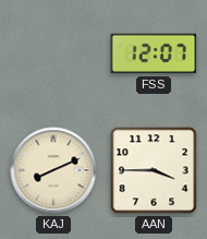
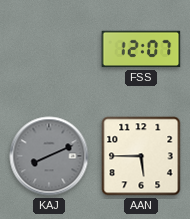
KAJ dial: cream -> grey
AAN: 3:45 -> 5:45
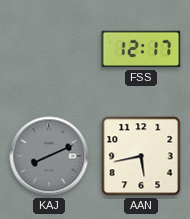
FSS: 12:07 -> 12:17
AAN: 5:45 -> 5:43
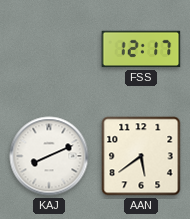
KAJ dial: grey -> white
AAN: 5:43 -> 5:39
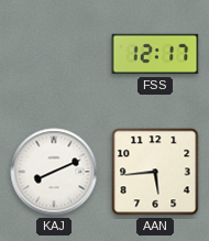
AAN: 5:39 -> 5:44
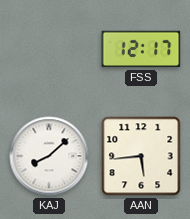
KAJ: 8:11 -> 8:08
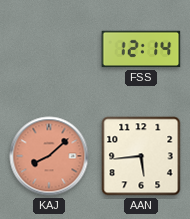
FSS: 12:17 -> 12:14
KAJ dial: white -> salmon
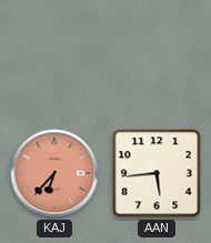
FSS: 12:14 -> none
KAJ: 8:08 -> 6:37
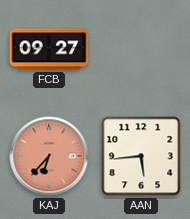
FCB: none -> 09:27
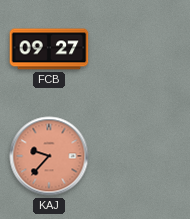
KAJ: 6:37 -> 9:37
AAN: 5:44 -> none
